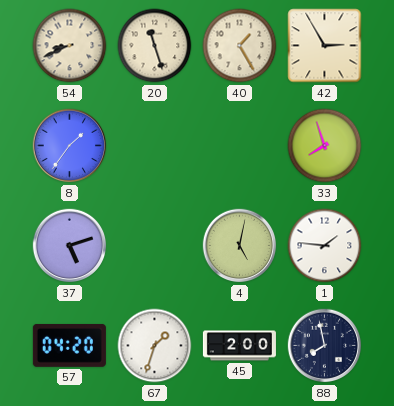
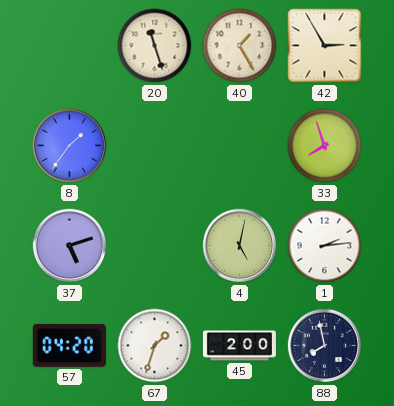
54: 8:41 -> none
1: 1:46 -> 2:14
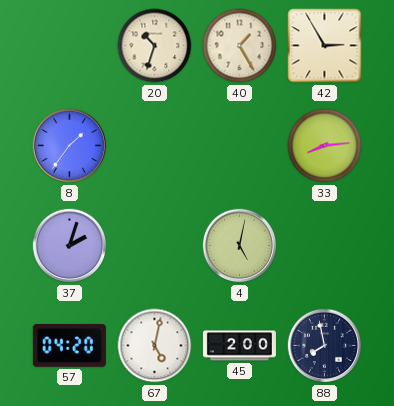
20: 11:27 -> 10:33
33: 7:57 -> 8:14
37: 5:12 -> 2:03
1: 2:14 -> none
67: 1:33 -> 5:02
